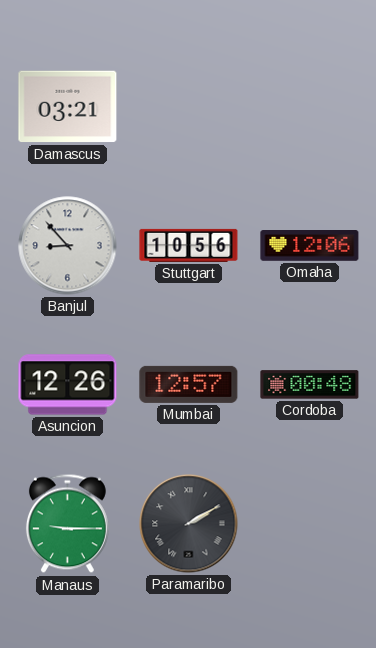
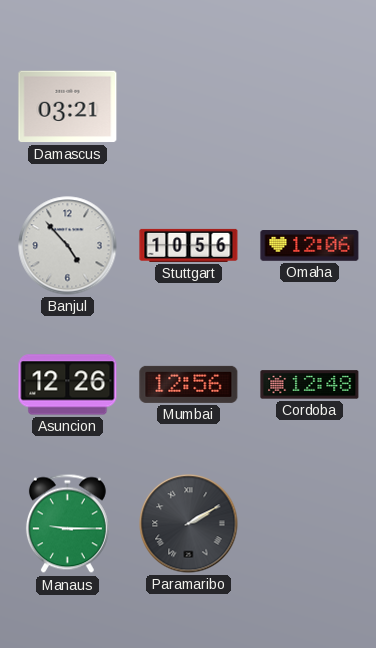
Banjul: 8:53 -> 4:53
Mumbai: 12:57 -> 12:56
Cordoba: 00:48 -> 12:48
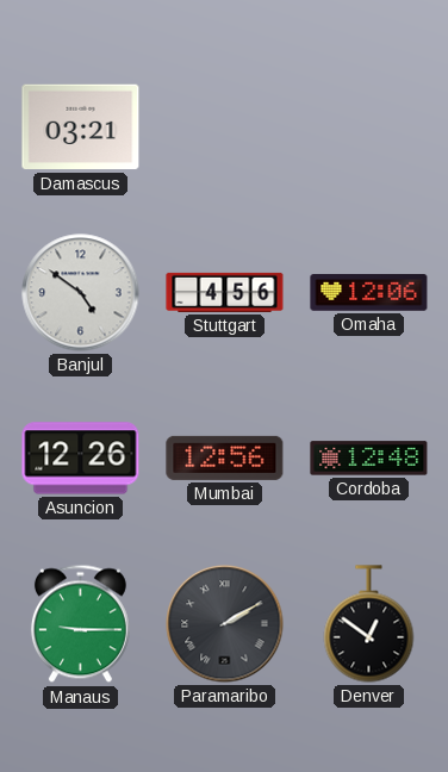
Banjul: 4:53 -> 4:51
Stuttgart: 10:56 -> 4:56
Denver: none -> 12:51
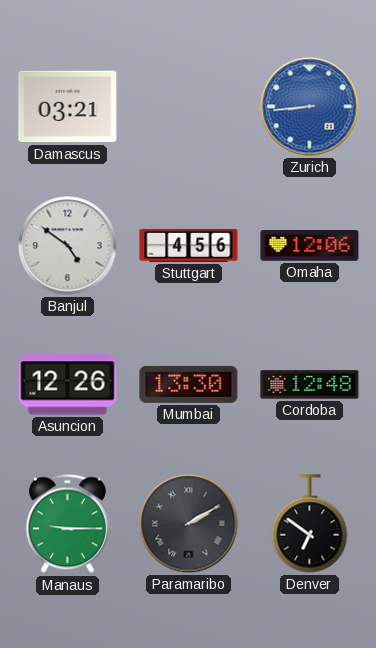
Zurich: none -> 8:44
Mumbai: 12:56 -> 13:30
Denver: 12:51 -> 6:51
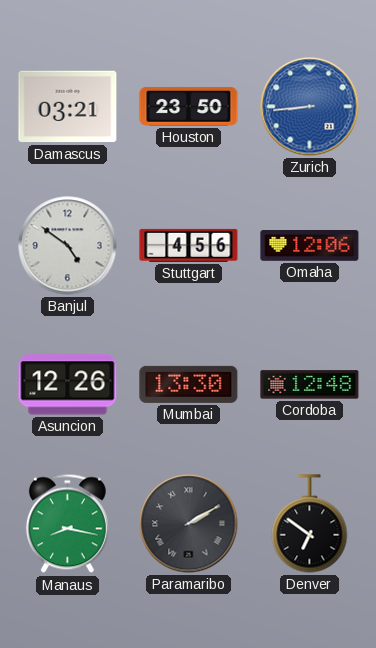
Houston: none -> 23:50
Manaus: 9:15 -> 8:17
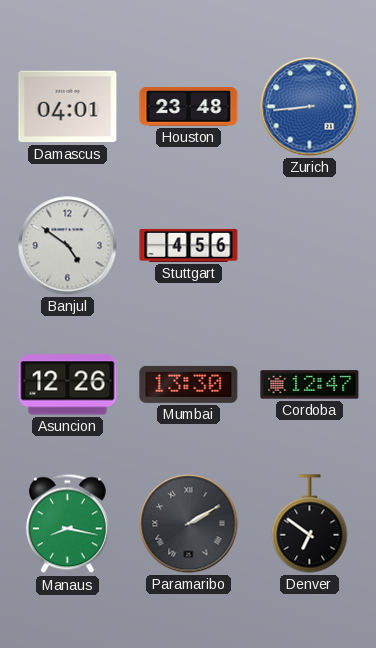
Damascus: 03:21 -> 04:01
Houston: 23:50 -> 23:48
Omaha: 12:06 -> none
Cordoba: 12:48 -> 12:47
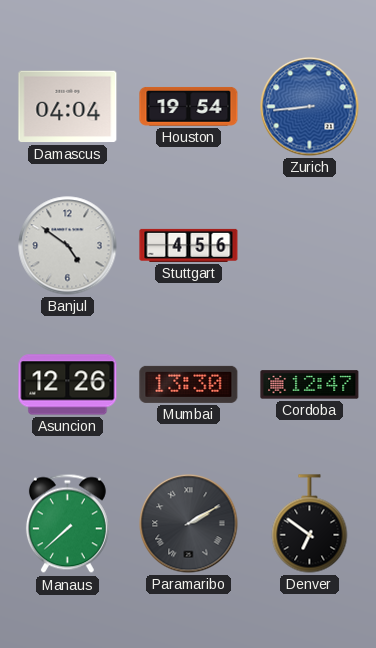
Damascus: 04:01 -> 04:04
Houston: 23:48 -> 19:54
Manaus: 8:17 -> 7:38
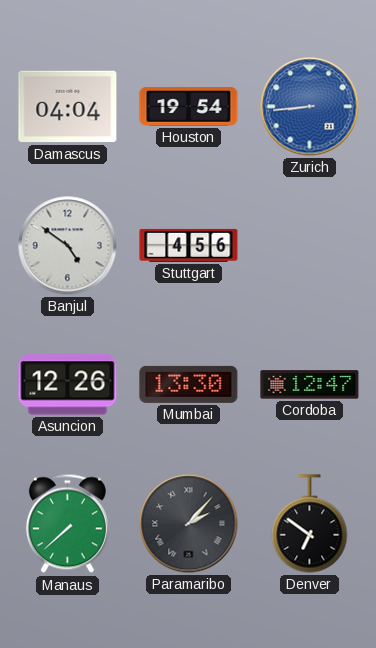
Paramaribo: 2:10 -> 2:07
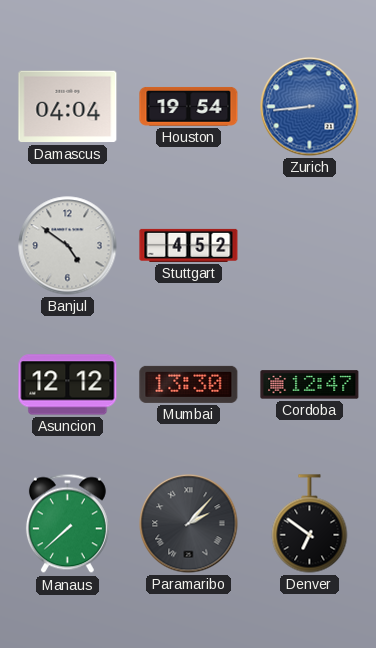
Stuttgart: 4:56 -> 4:52
Asuncion: 12:26 -> 12:12
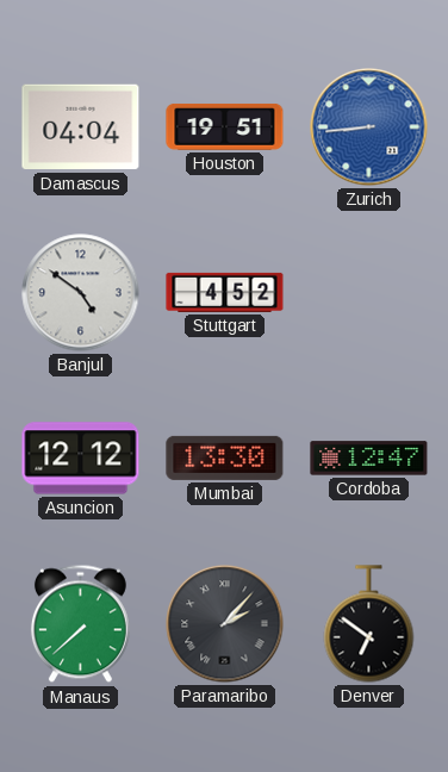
Houston: 19:54 -> 19:51
